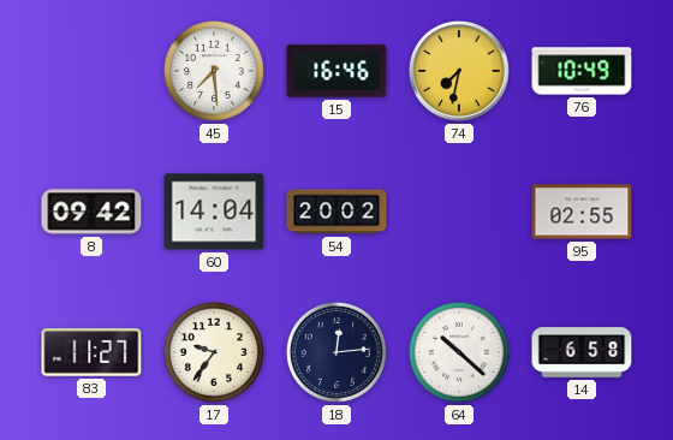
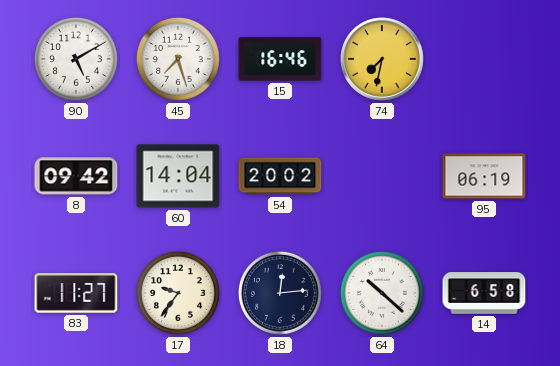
90: none -> 5:10
45: 7:29 -> 7:27
76: 10:49 -> none
95: 02:55 -> 06:19
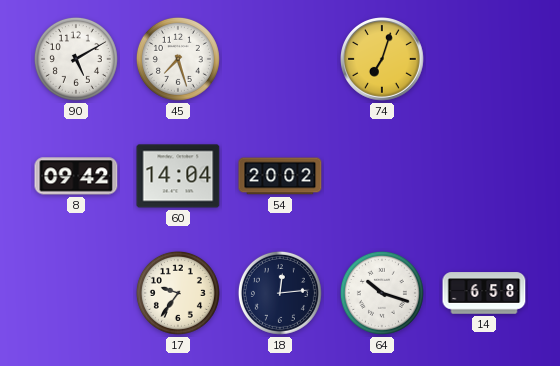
15: 16:46 -> none
74: 7:32 -> 7:03
95: 06:19 -> none
83: 11:27 -> none
64: 10:22 -> 10:18
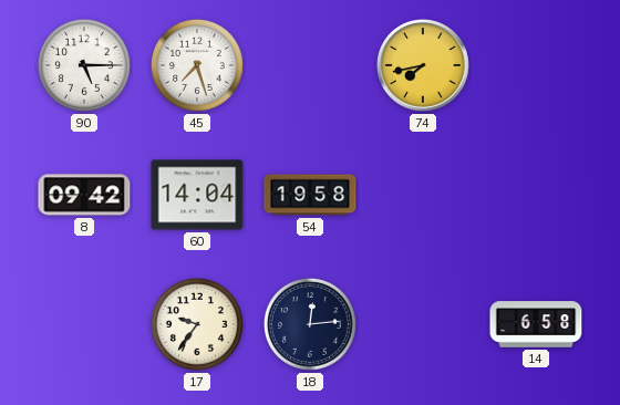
90: 5:10 -> 5:15
74: 7:03 -> 7:43
54: 20:02 -> 19:58
64: 10:18 -> none
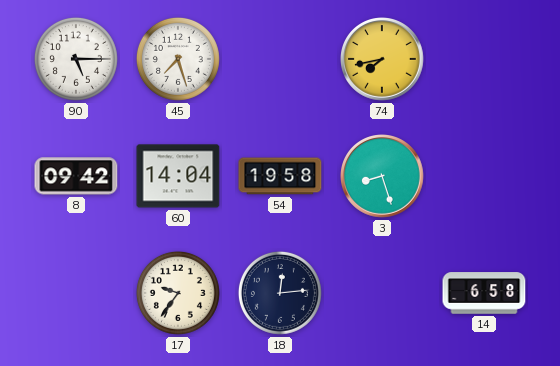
3: none -> 8:27
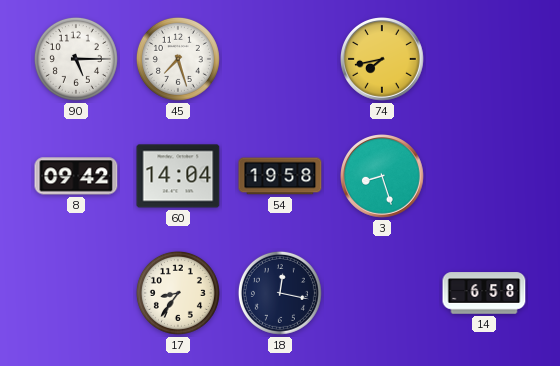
17: 9:36 -> 8:36
18: 12:14 -> 12:17
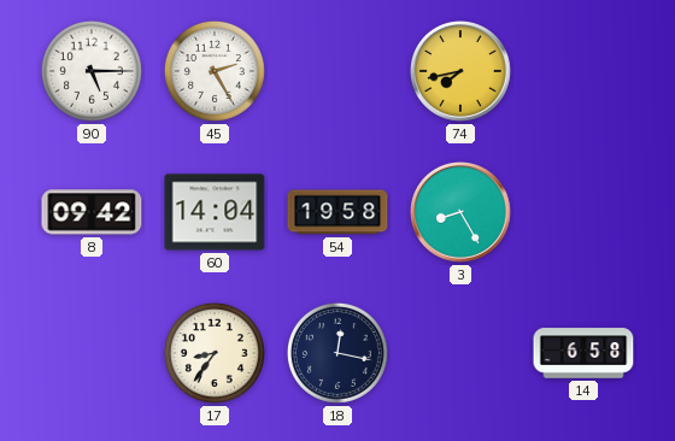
45: 7:27 -> 2:25
3: 8:27 -> 8:25
